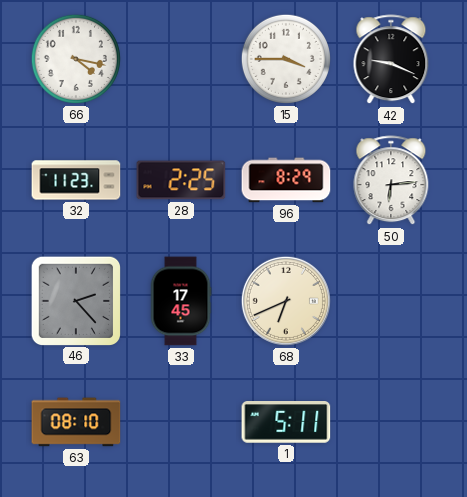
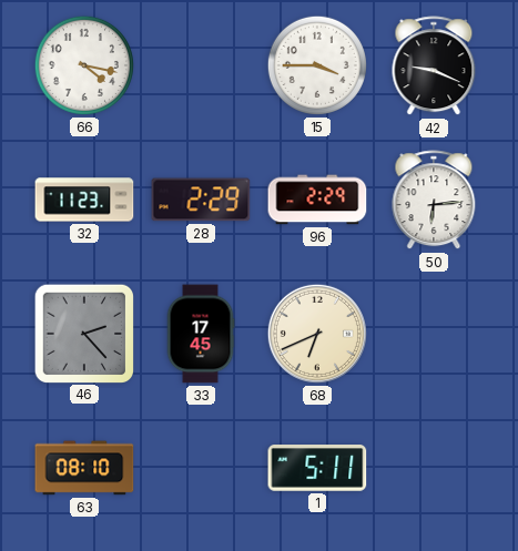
28: 2:25 -> 2:29
96: 8:29 -> 2:29
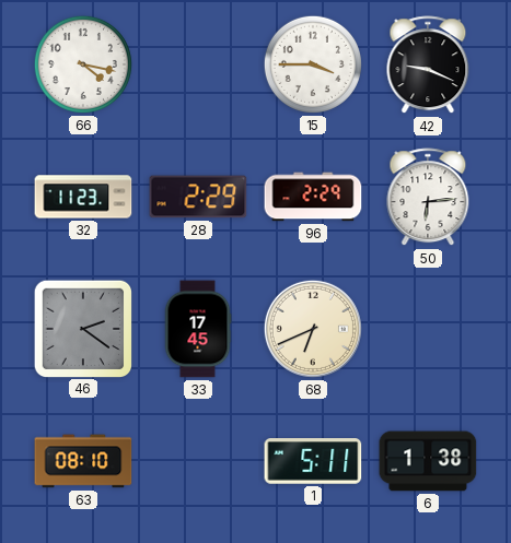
46: 2:23 -> 2:21
6: none -> 1:38
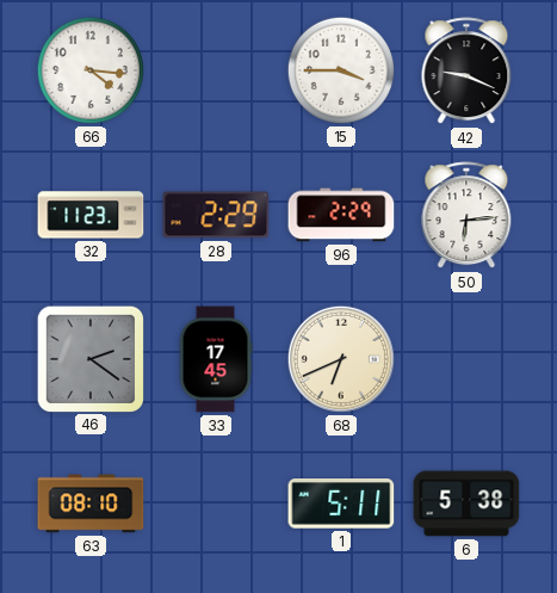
66: 4:17 -> 4:16
6: 1:38 -> 5:38
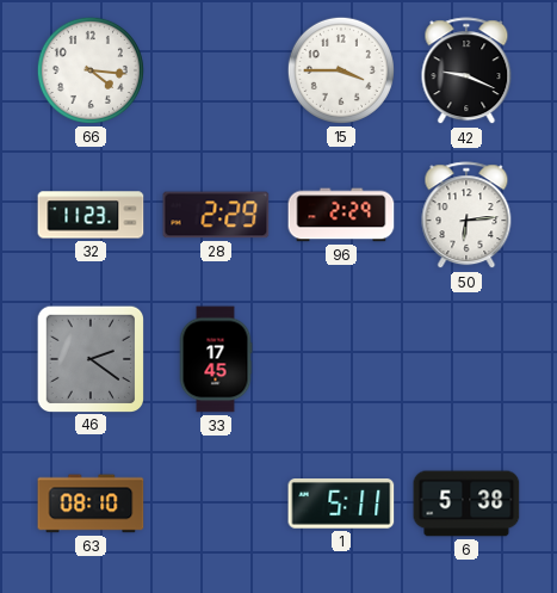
68: 6:41 -> none
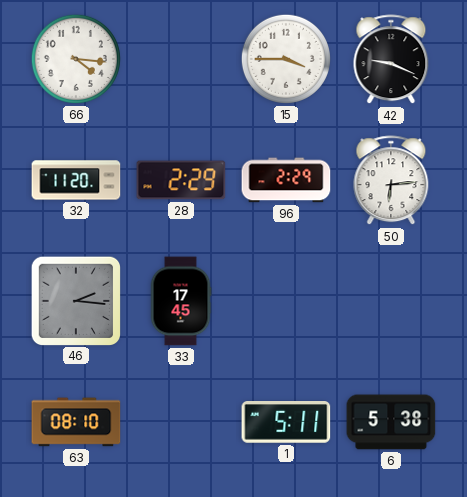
32: 11:23 -> 11:20
46: 2:21 -> 2:16
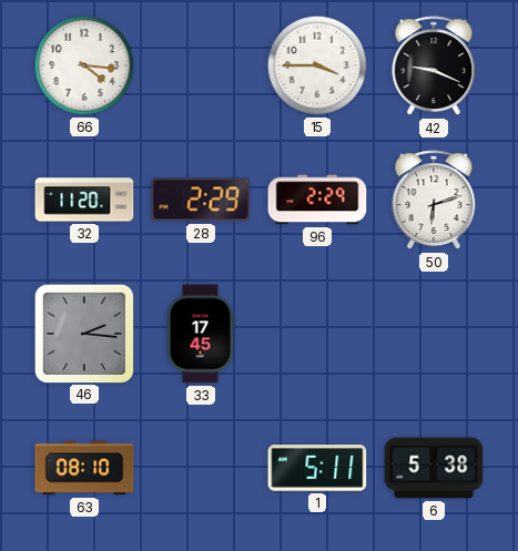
50: 6:14 -> 6:12
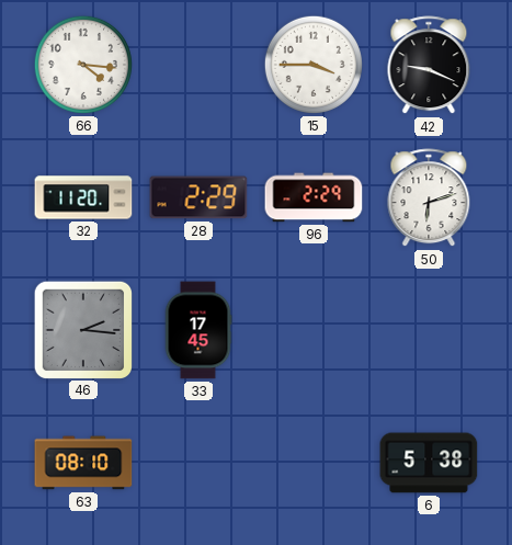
1: 5:11 -> none
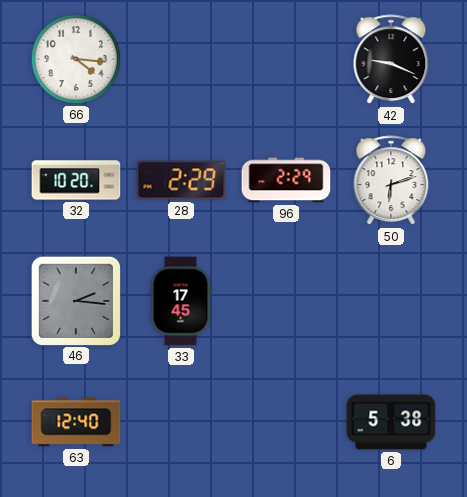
15: 3:45 -> none
32: 11:20 -> 10:20
63: 08:10 -> 12:40
